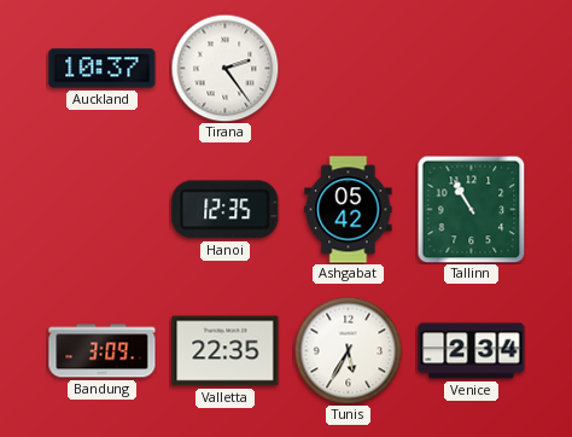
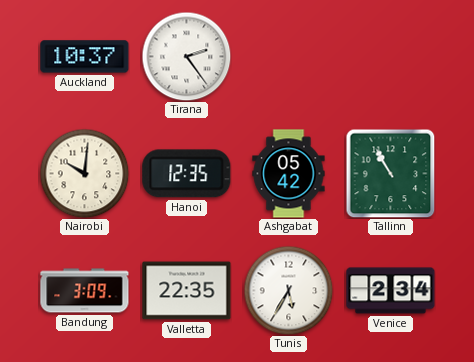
Nairobi: none -> 10:01
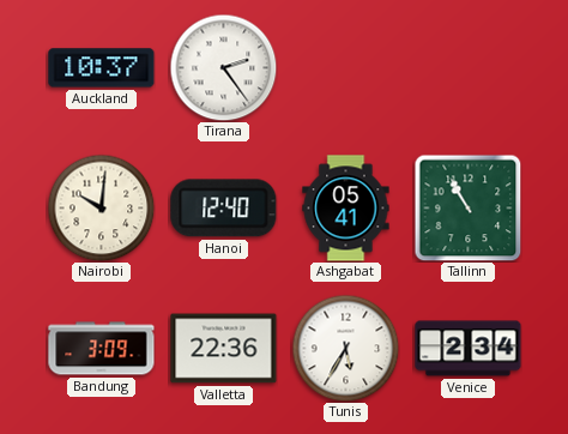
Hanoi: 12:35 -> 12:40
Ashgabat: 05:42 -> 05:41
Valletta: 22:35 -> 22:36
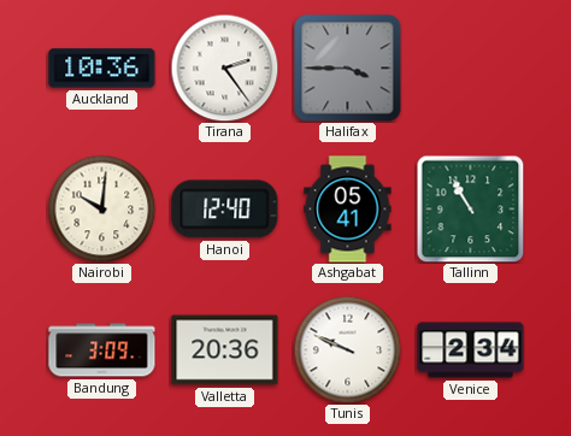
Auckland: 10:37 -> 10:36
Halifax: none -> 3:45
Valletta: 22:36 -> 20:36
Tunis: 5:35 -> 9:49
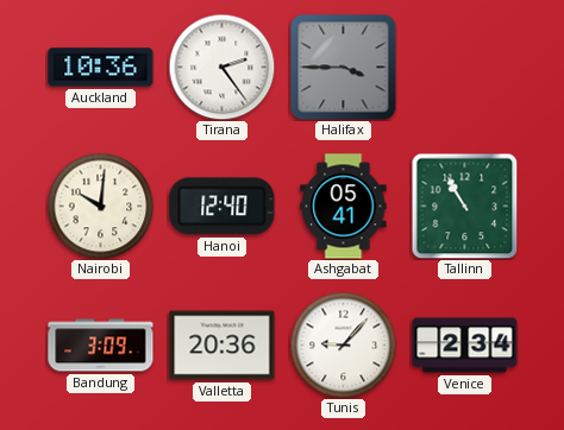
Tunis: 9:49 -> 9:07
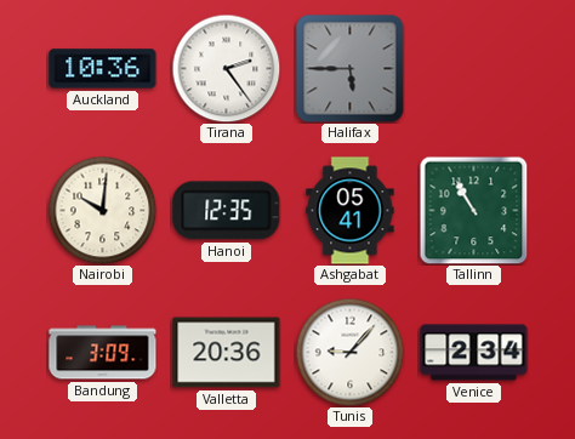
Halifax: 3:45 -> 5:45
Hanoi: 12:40 -> 12:35
